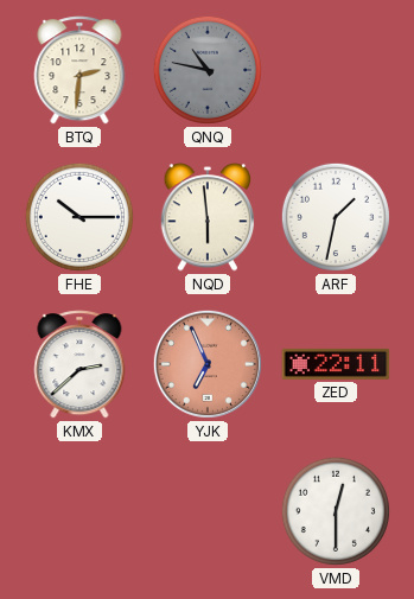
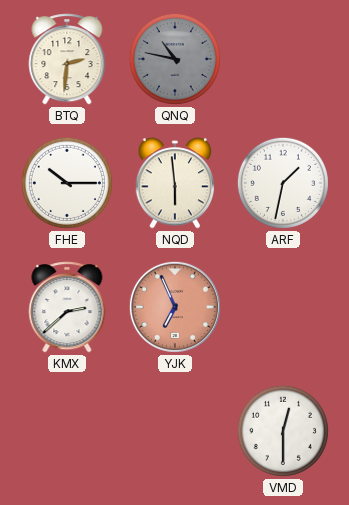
ZED: 22:11 -> none
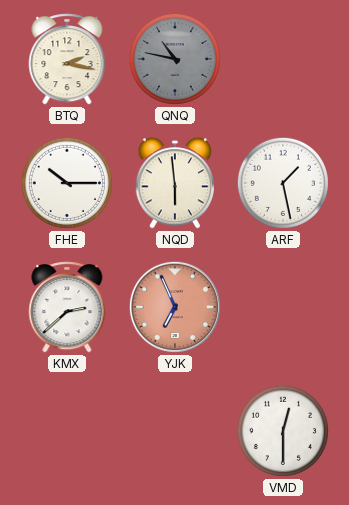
BTQ: 2:31 -> 2:17
ARF: 1:32 -> 1:28
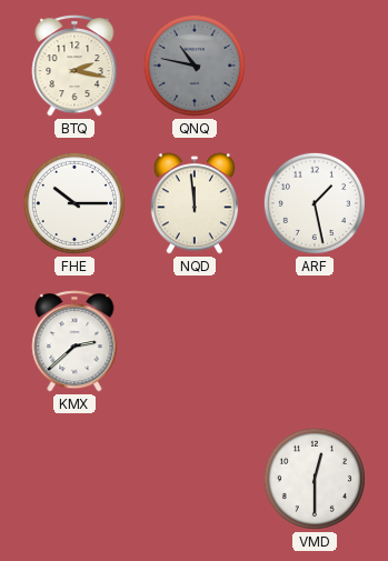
NQD: 5:59 -> 11:59
YJK: 6:56 -> none
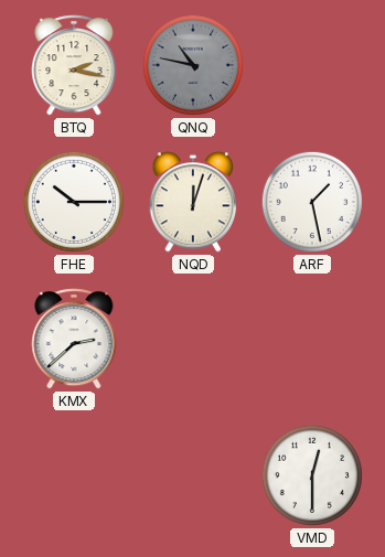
NQD: 11:59 -> 12:03
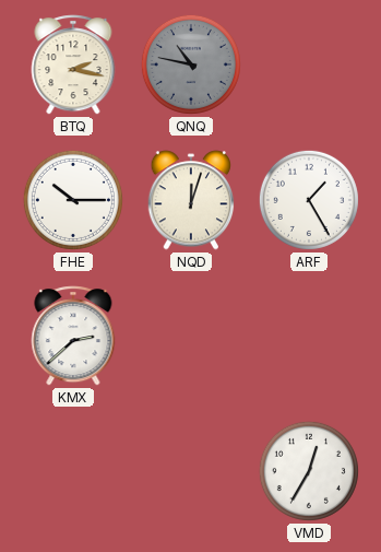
ARF: 1:28 -> 1:25
VMD: 12:30 -> 12:35
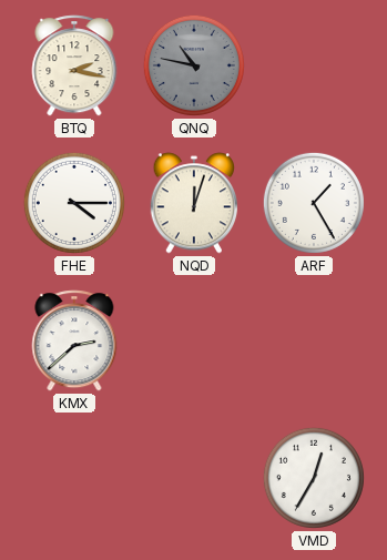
FHE: 10:15 -> 4:15
